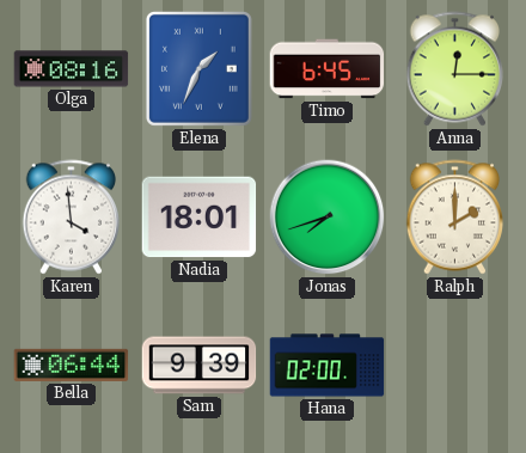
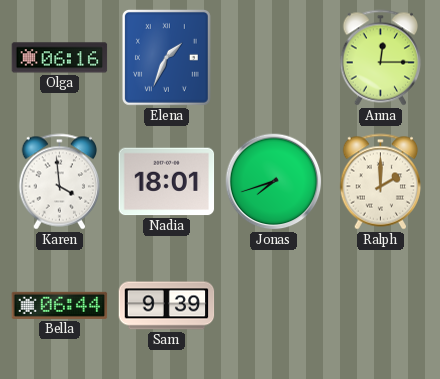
Olga: 08:16 -> 06:16
Timo: 6:45 -> none
Hana: 02:00 -> none
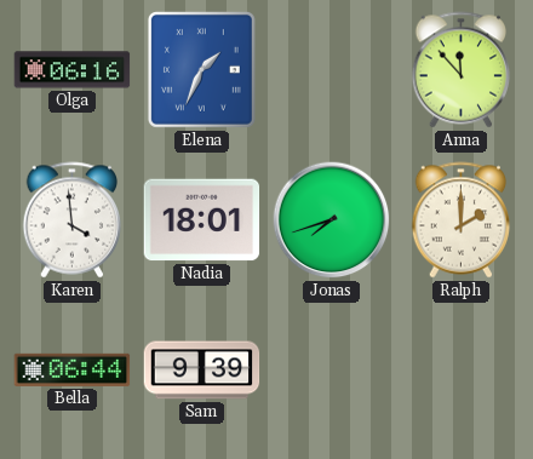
Anna: 12:15 -> 11:53
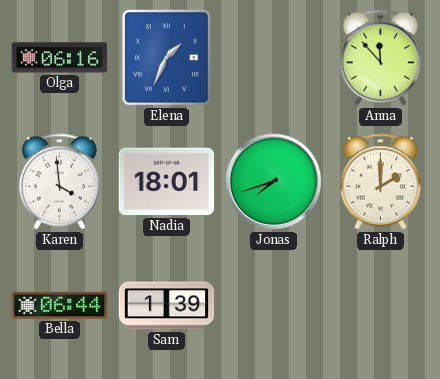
Sam: 9:39 -> 1:39
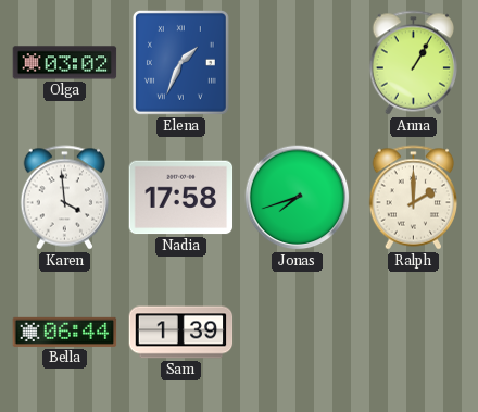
Olga: 06:16 -> 03:02
Anna: 11:53 -> 1:05
Nadia: 18:01 -> 17:58
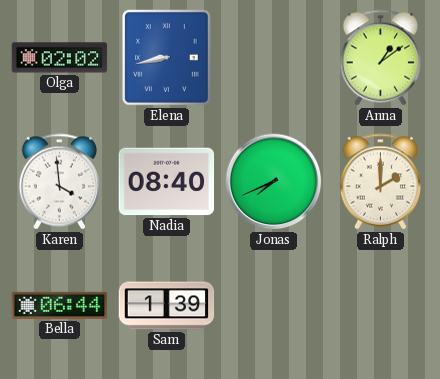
Olga: 03:02 -> 02:02
Elena: 1:34 -> 8:43
Anna: 1:05 -> 1:09
Nadia: 17:58 -> 08:40
Jonas: 7:42 -> 7:41
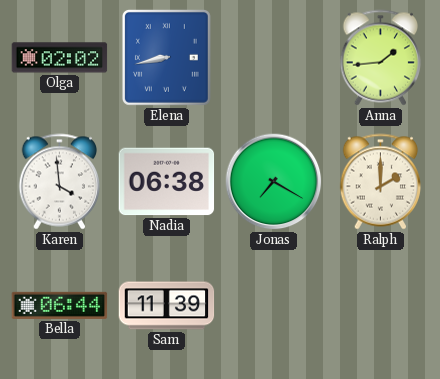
Anna: 1:09 -> 1:44
Nadia: 08:40 -> 06:38
Jonas: 7:41 -> 7:20
Sam: 1:39 -> 11:39
